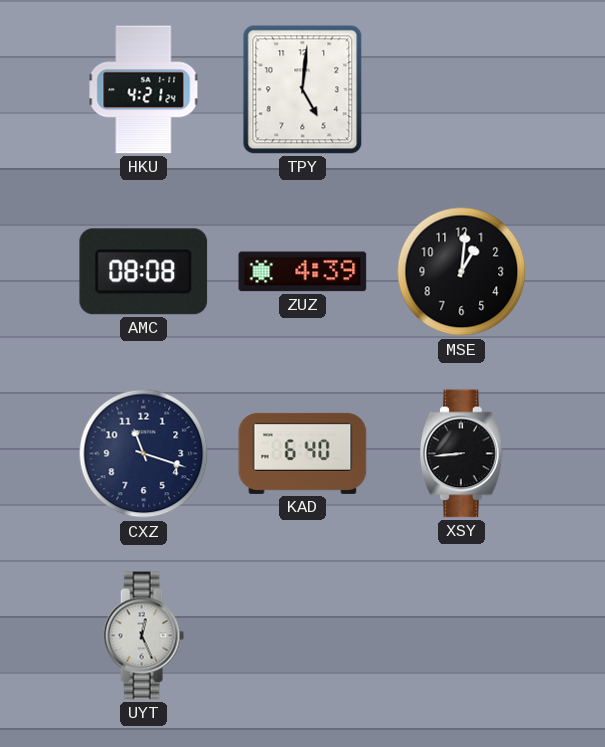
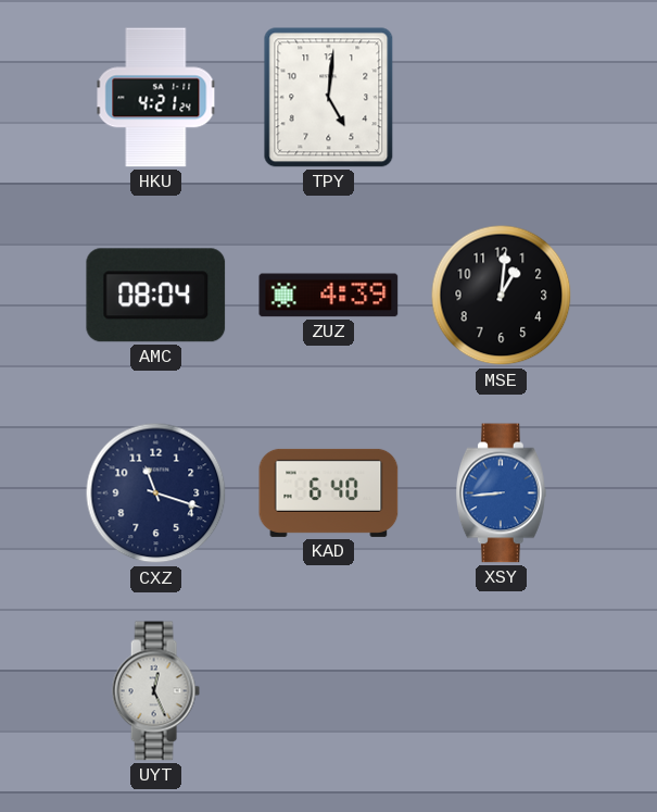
AMC: 08:08 -> 08:04
XSY dial: black -> blue
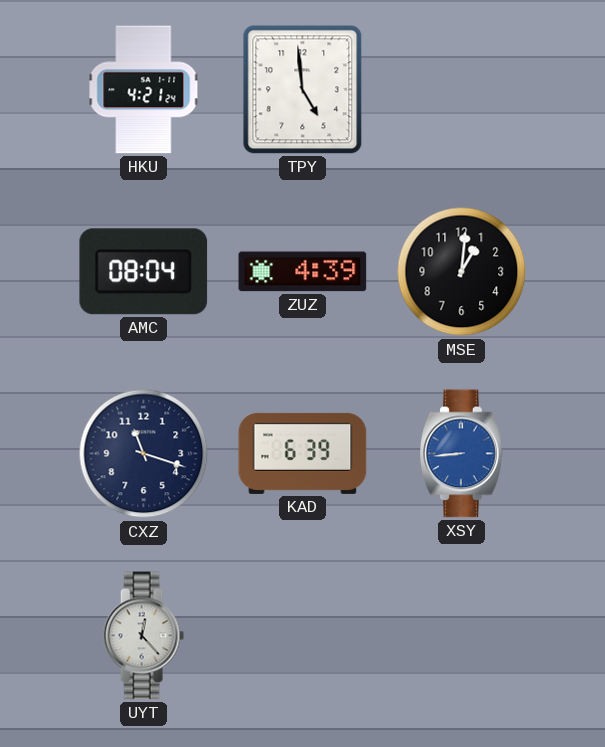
TPY: 5:01 -> 4:59
KAD: 6:40 -> 6:39
UYT: 12:26 -> 12:23
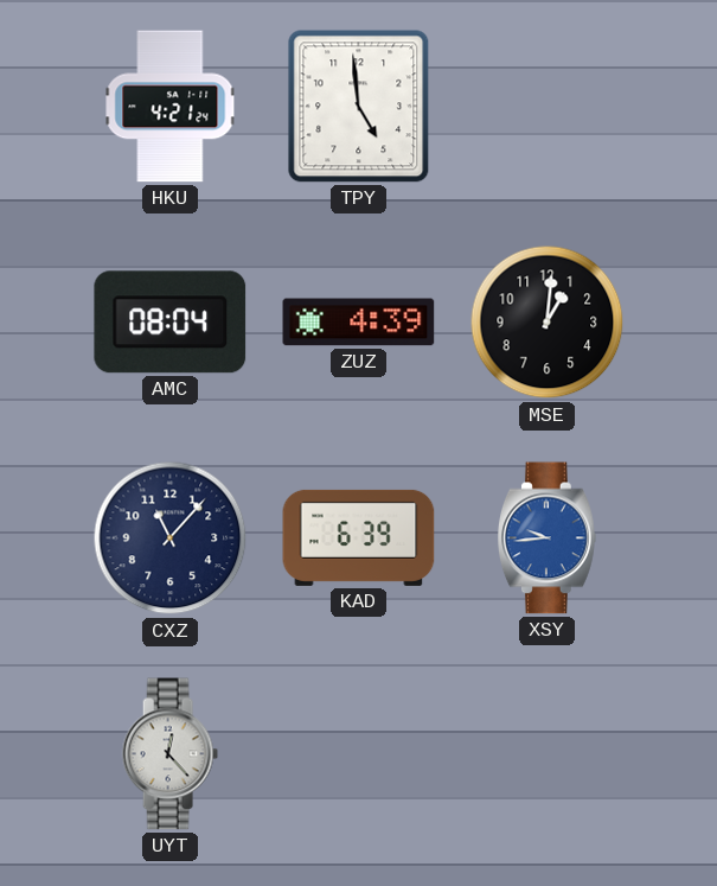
CXZ: 11:18 -> 11:07
XSY: 8:44 -> 9:44
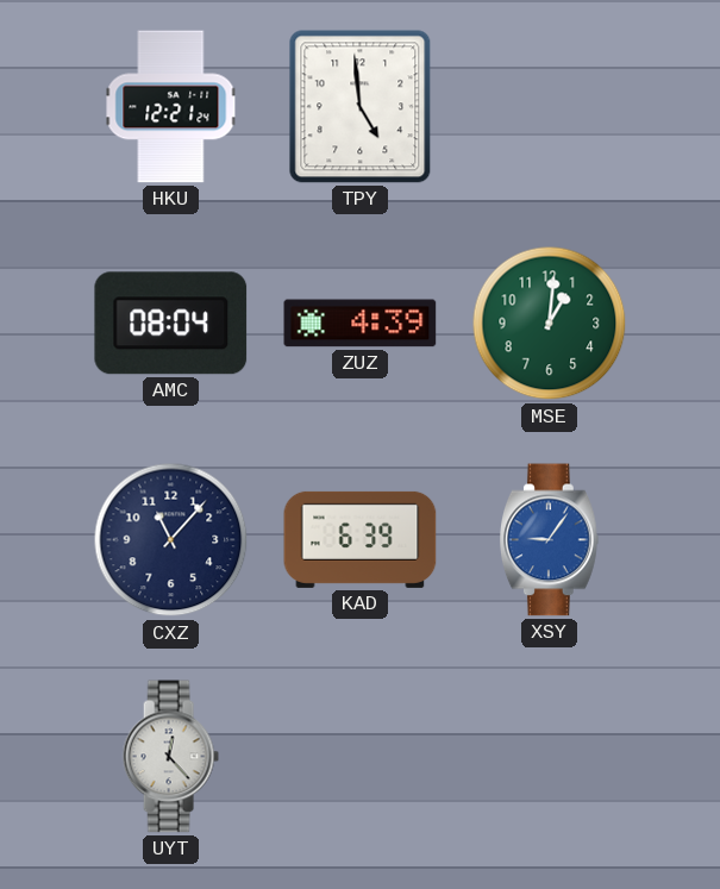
HKU: 4:21 -> 12:21
MSE dial: black -> green
XSY: 9:44 -> 9:06
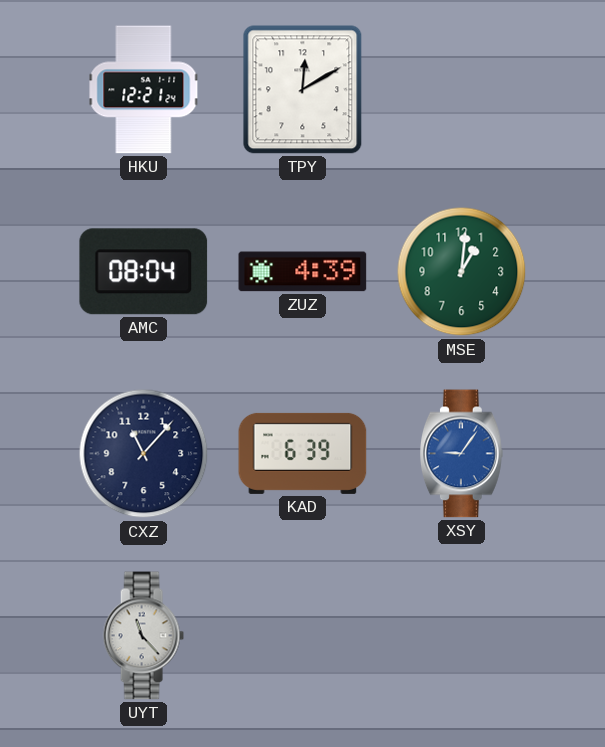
TPY: 4:59 -> 12:10
UYT: 12:23 -> 11:23
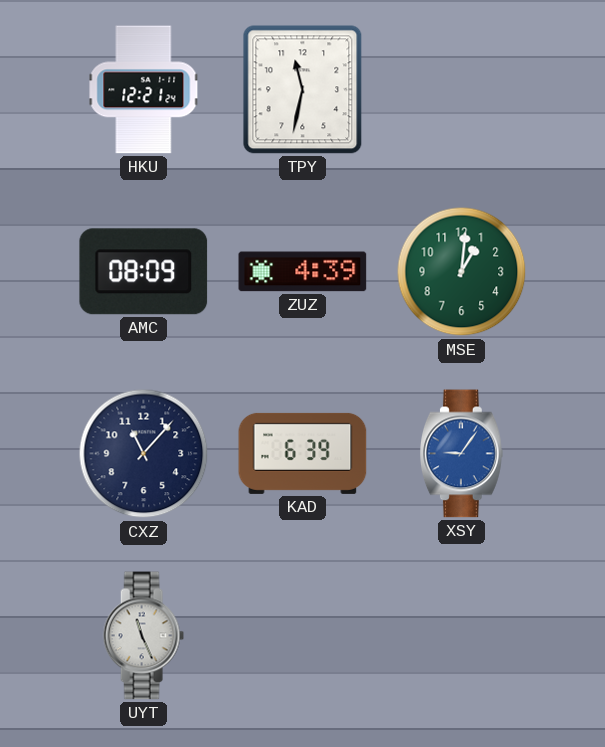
TPY: 12:10 -> 11:32
AMC: 08:04 -> 08:09
UYT: 11:23 -> 11:26
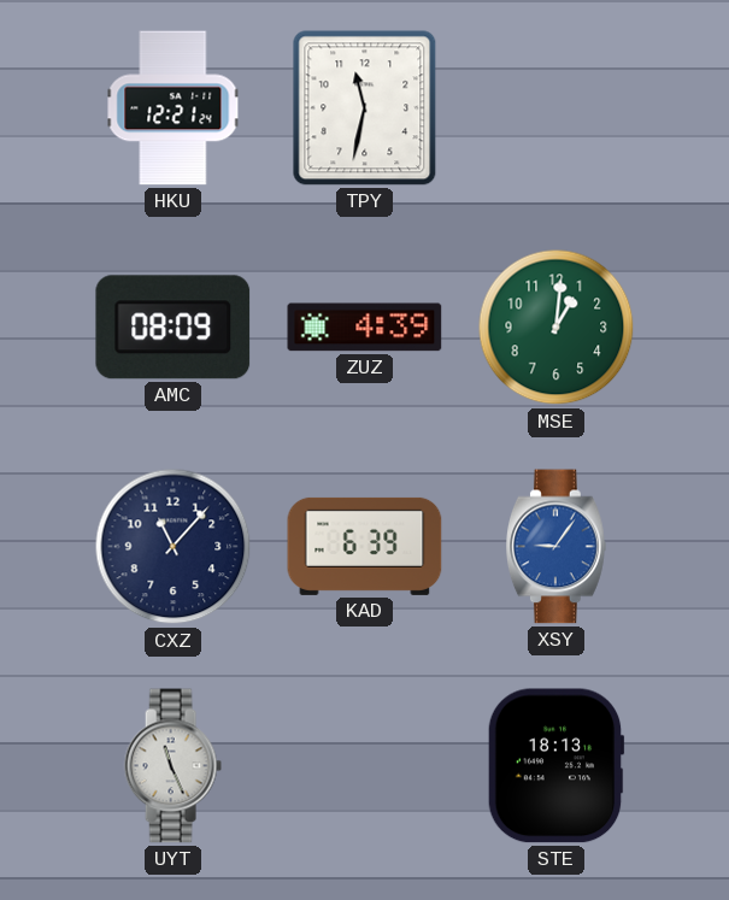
STE: none -> 18:13
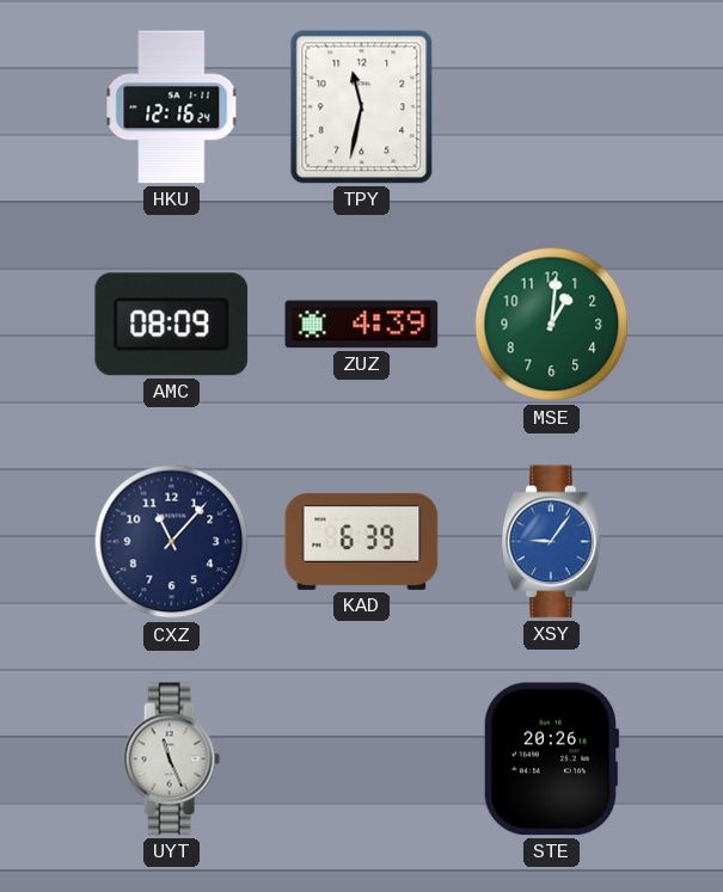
HKU: 12:21 -> 12:16
STE: 18:13 -> 20:26
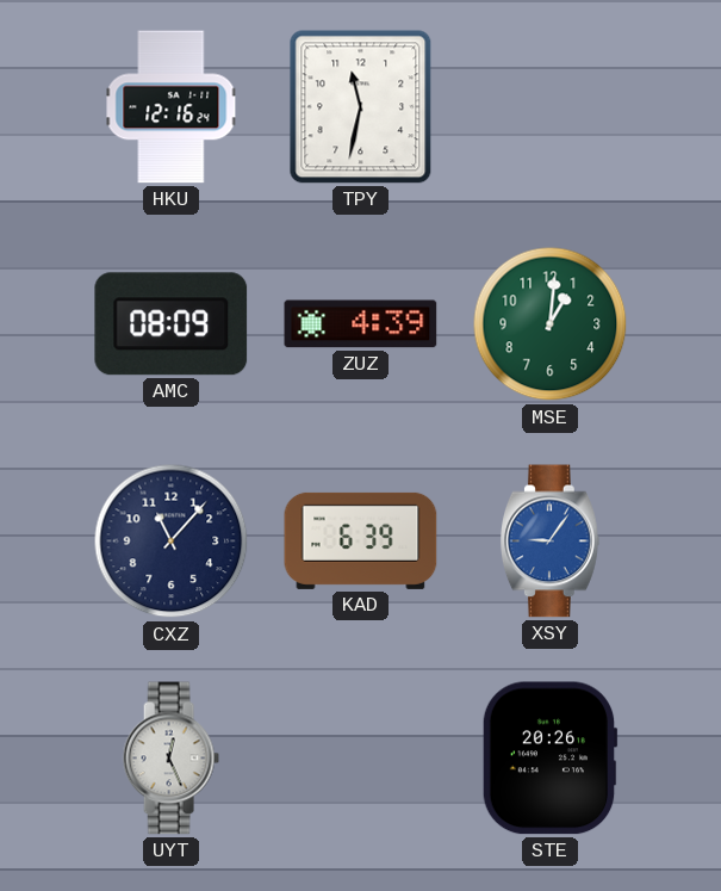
UYT: 11:26 -> 12:26
